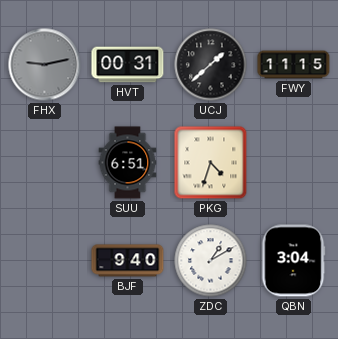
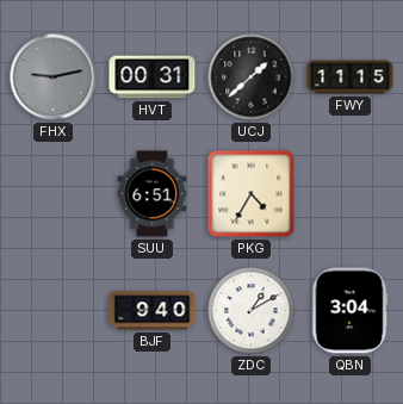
PKG: 4:33 -> 4:35
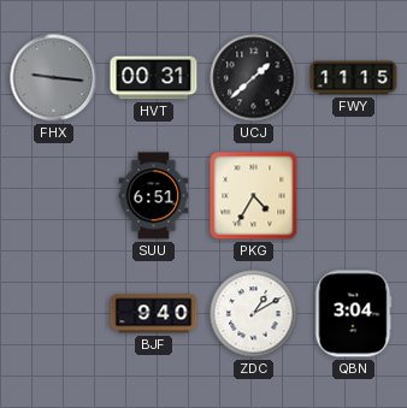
FHX: 9:13 -> 9:16
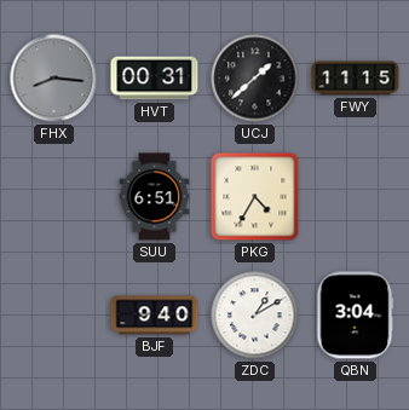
FHX: 9:16 -> 8:16
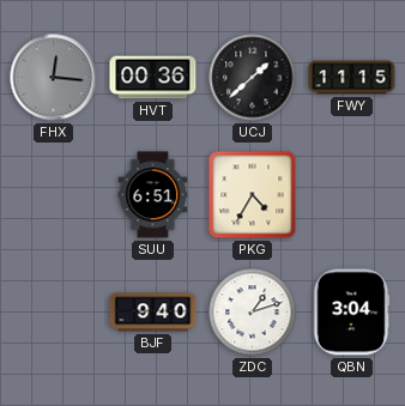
FHX: 8:16 -> 12:16
HVT: 00:31 -> 00:36
ZDC: 1:10 -> 1:12
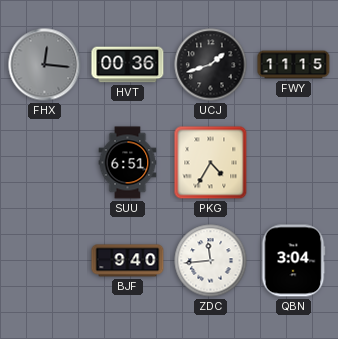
UCJ: 1:38 -> 1:42
ZDC: 1:12 -> 11:44
